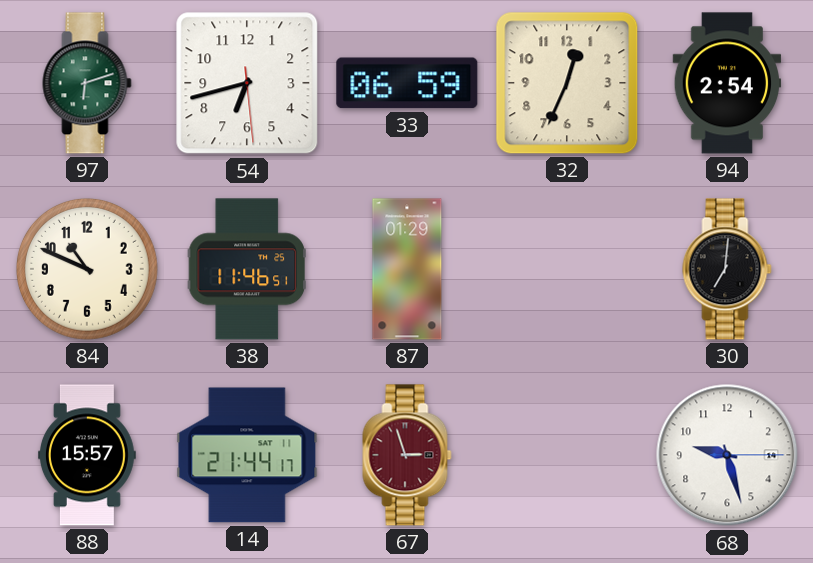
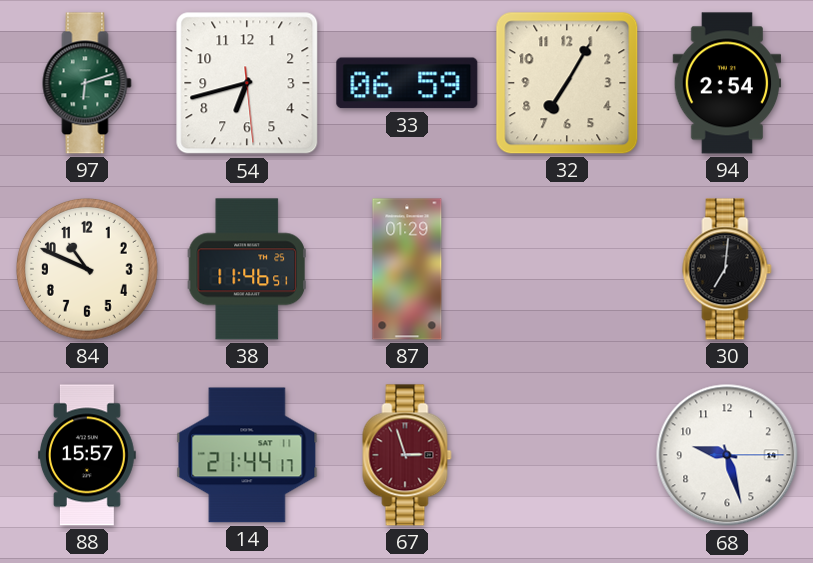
32: 12:34 -> 7:05
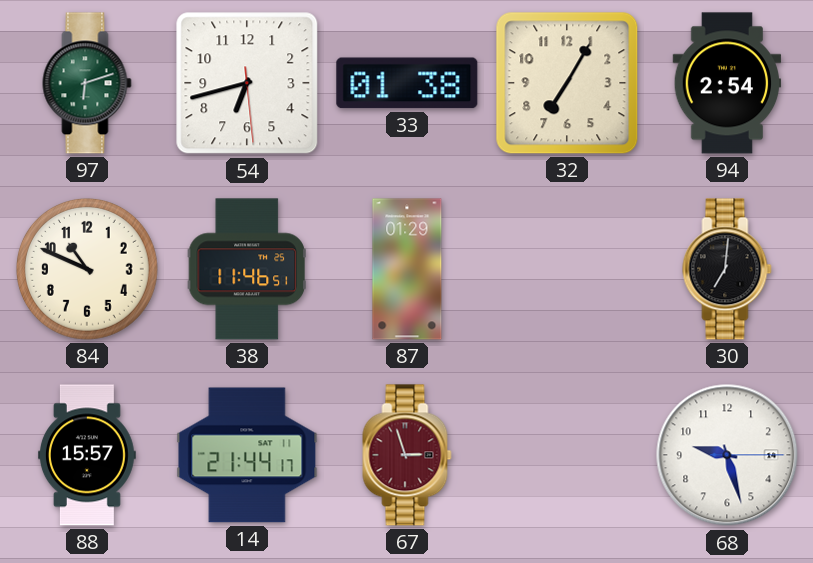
33: 06:59 -> 01:38
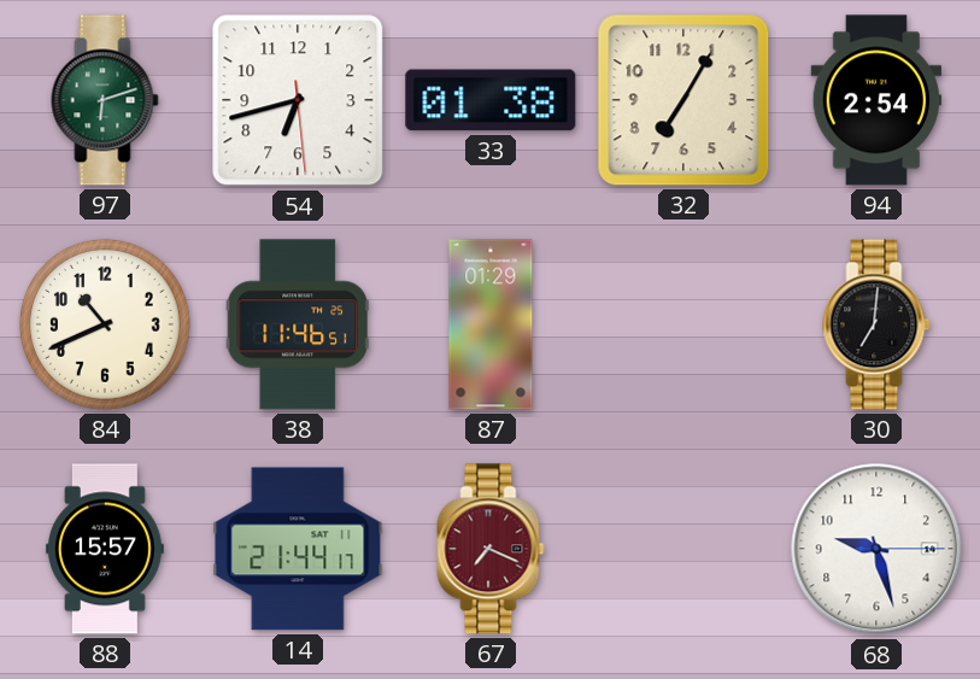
84: 10:49 -> 10:41
67: 2:57 -> 7:19
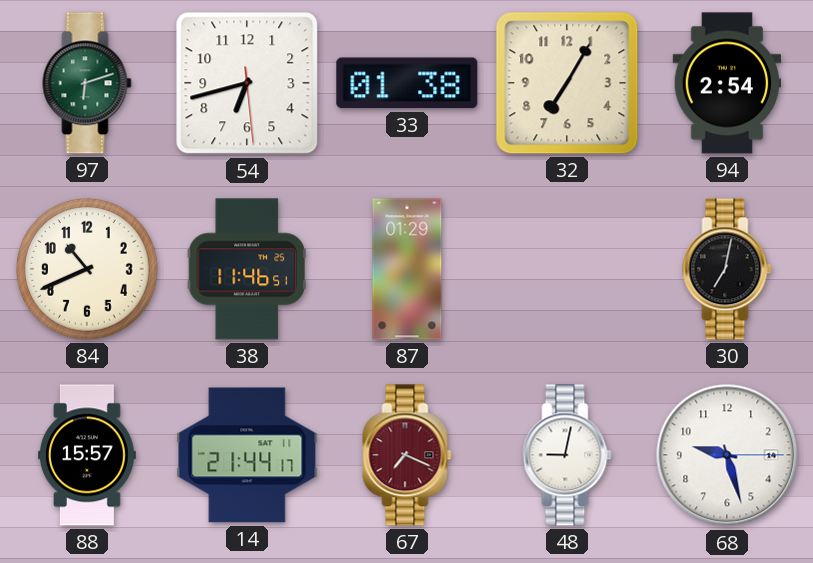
30: 7:01 -> 7:02
48: none -> 9:02
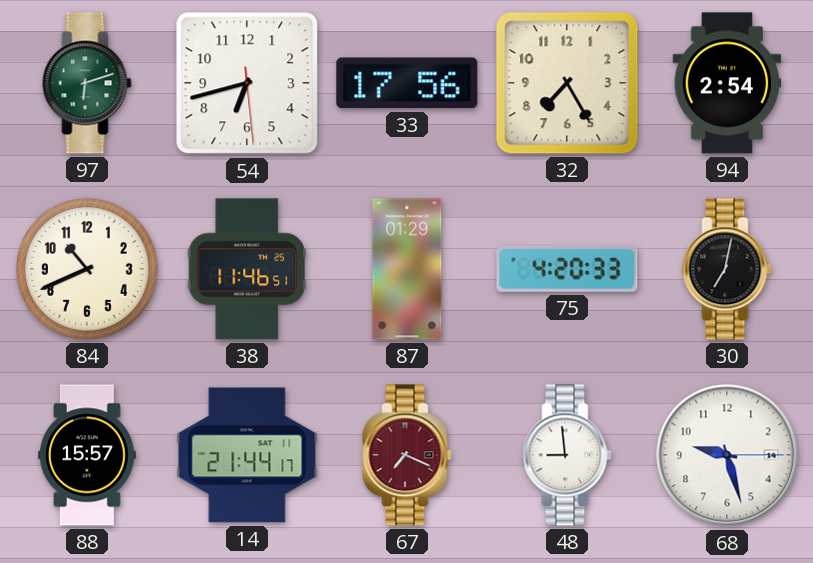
33: 01:38 -> 17:56
32: 7:05 -> 7:25
75: none -> 4:20
48: 9:02 -> 8:59
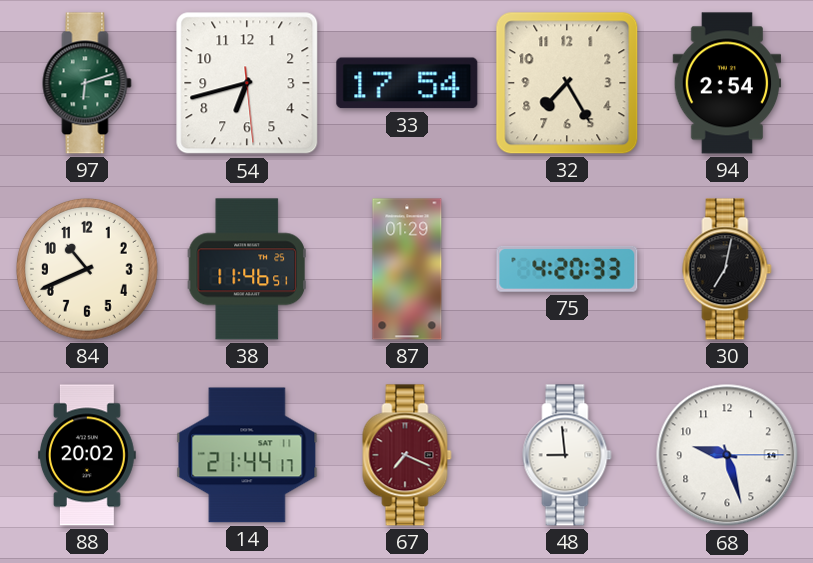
33: 17:56 -> 17:54
88: 15:57 -> 20:02
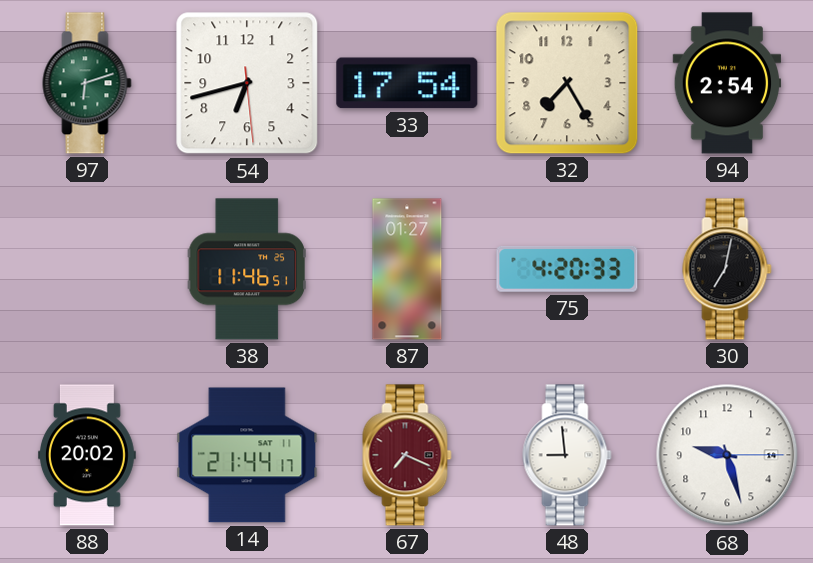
84: 10:41 -> none
87: 01:29 -> 01:27
